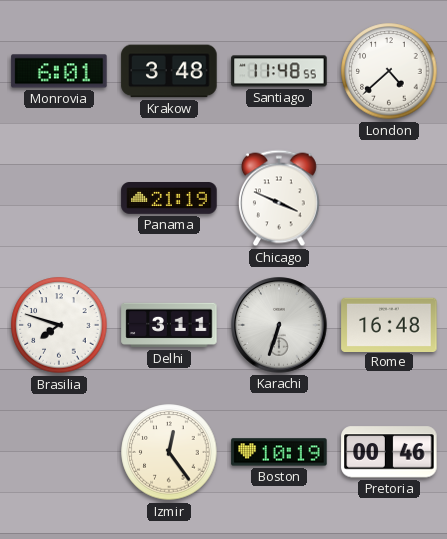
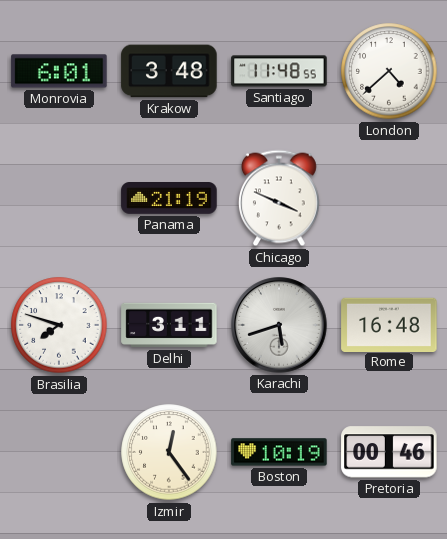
Karachi: 6:33 -> 5:42
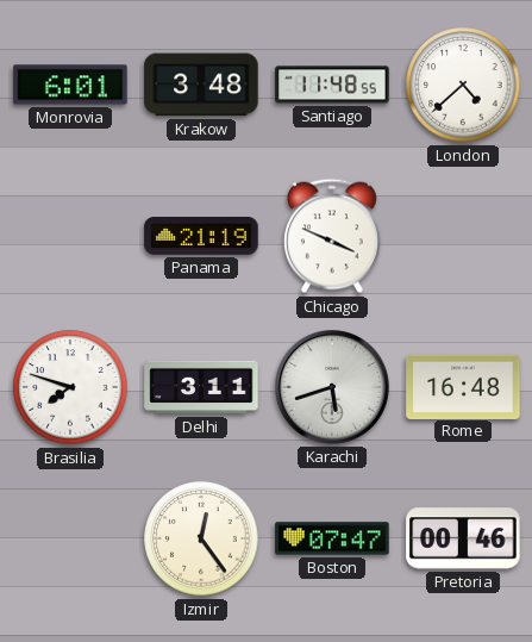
Boston: 10:19 -> 07:47
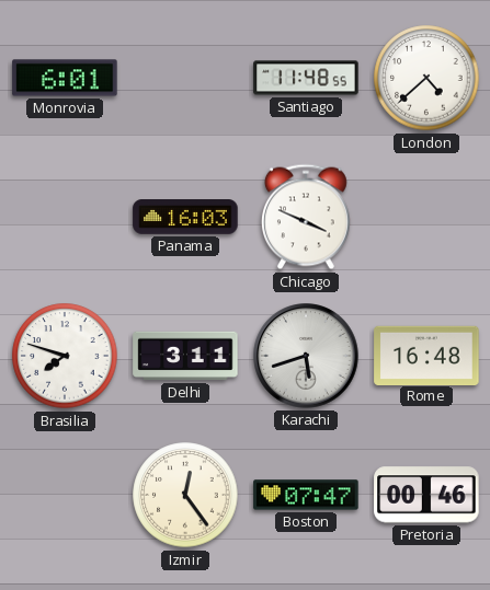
Krakow: 3:48 -> none
Panama: 21:19 -> 16:03
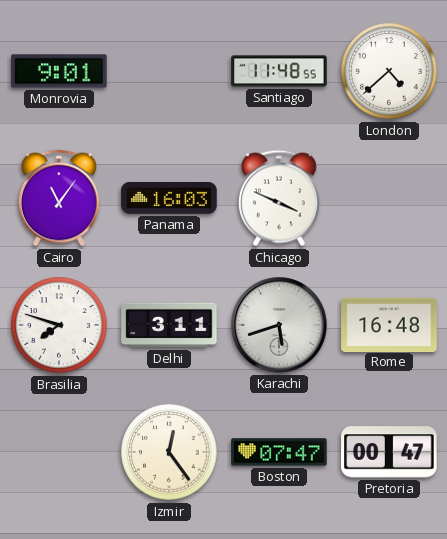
Monrovia: 6:01 -> 9:01
Cairo: none -> 11:06
Pretoria: 00:46 -> 00:47
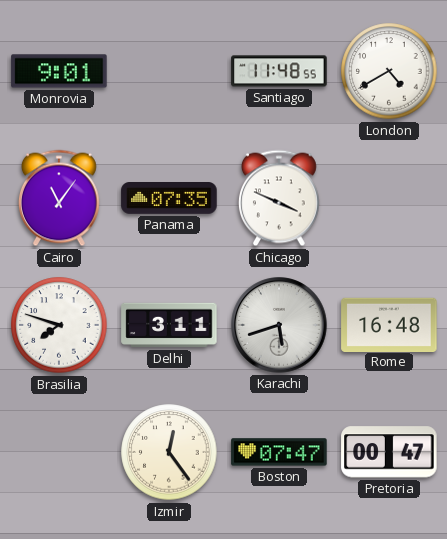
London: 4:38 -> 4:40
Panama: 16:03 -> 07:35
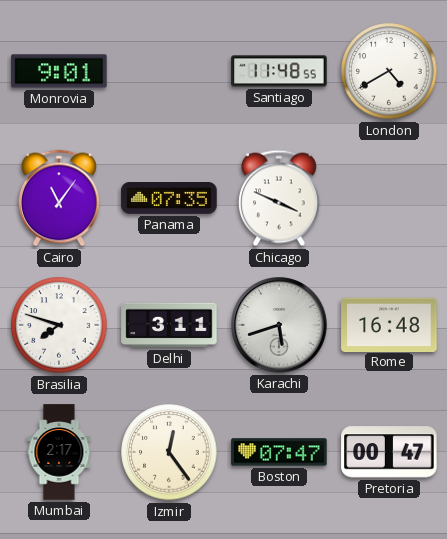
Mumbai: none -> 2:17
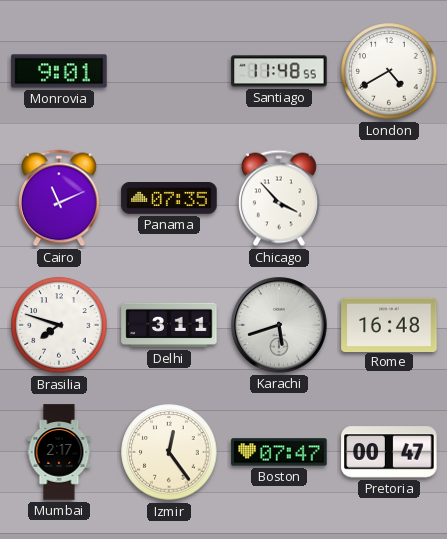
Cairo: 11:06 -> 11:11
Chicago: 3:49 -> 3:53
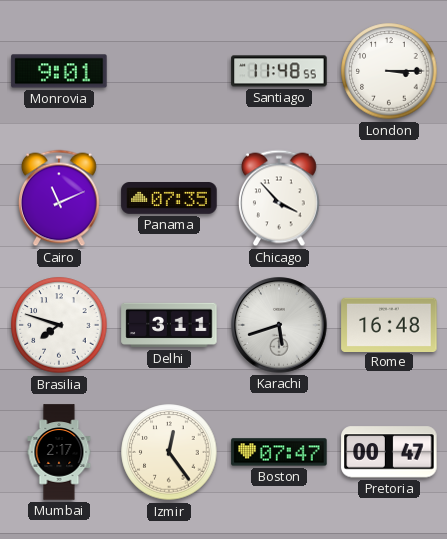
London: 4:40 -> 3:15
